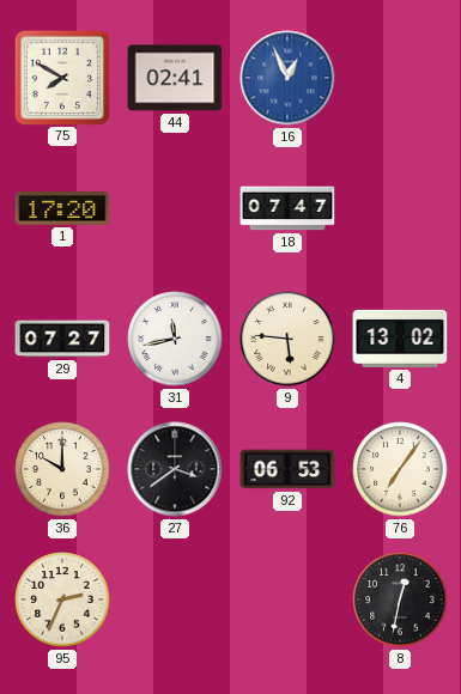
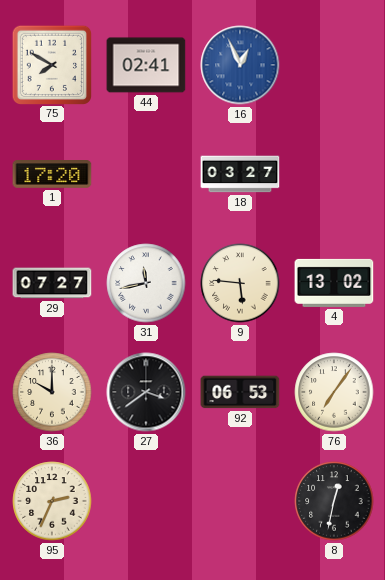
18: 07:47 -> 03:27
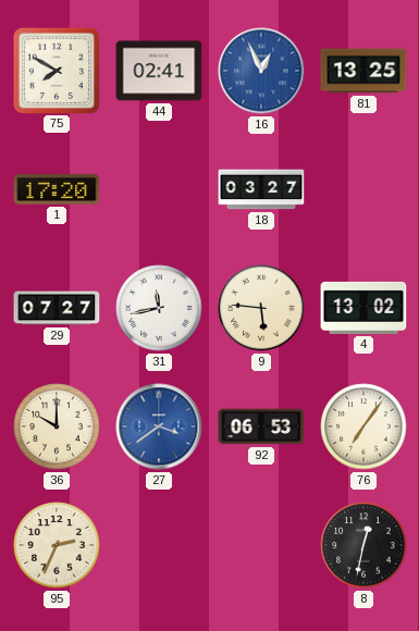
81: none -> 13:25
27 dial: black -> blue
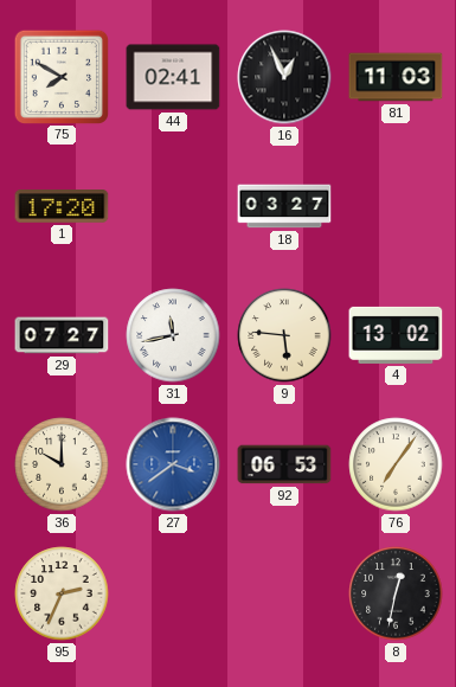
16 dial: blue -> black
81: 13:25 -> 11:03
